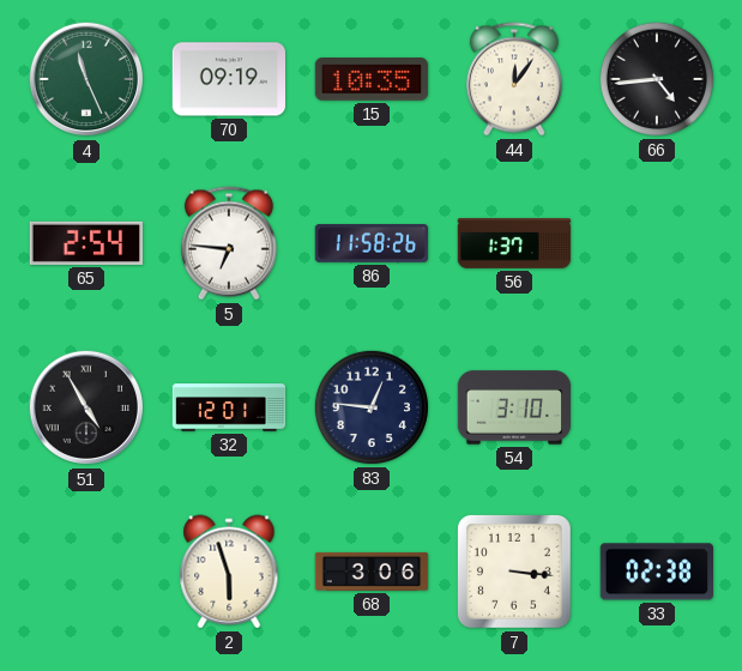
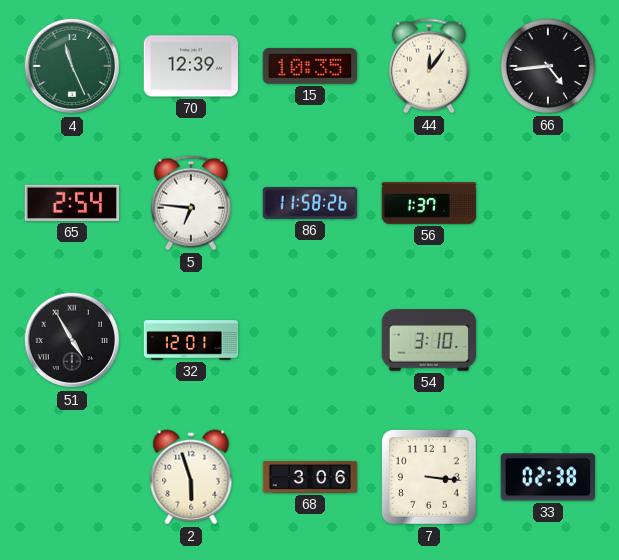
70: 09:19 -> 12:39
83: 12:46 -> none
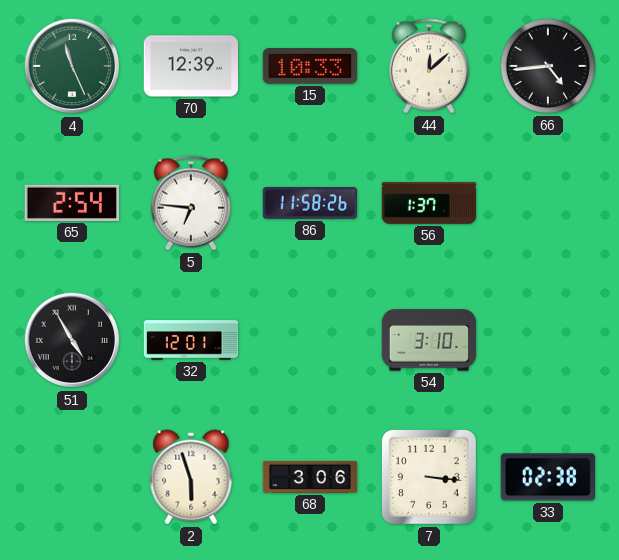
15: 10:35 -> 10:33
44: 12:06 -> 12:08
